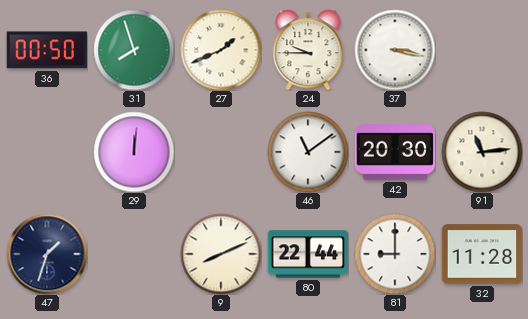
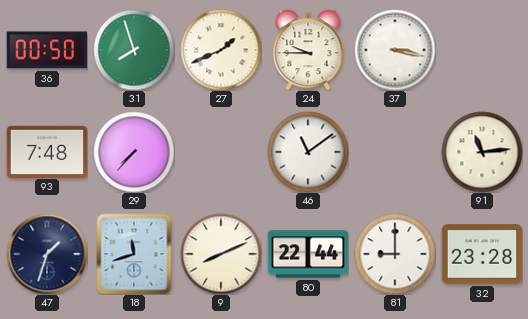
93: none -> 7:48
29: 12:01 -> 7:37
42: 20:30 -> none
18: none -> 11:42
32: 11:28 -> 23:28
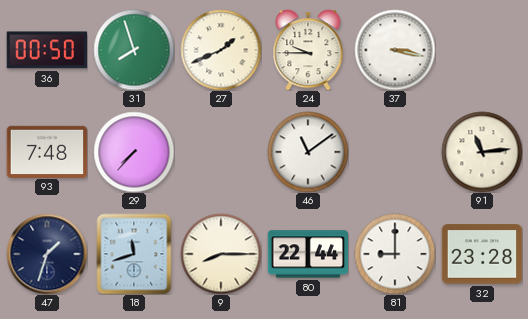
9: 8:11 -> 8:15
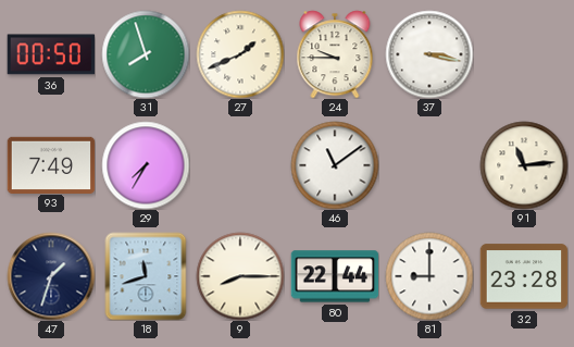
93: 7:48 -> 7:49
29: 7:37 -> 7:35
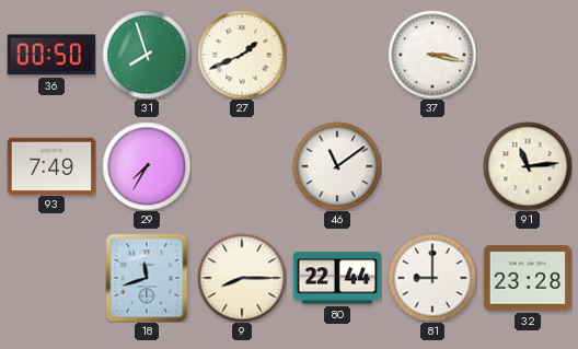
24: 9:45 -> none
47: 1:33 -> none
